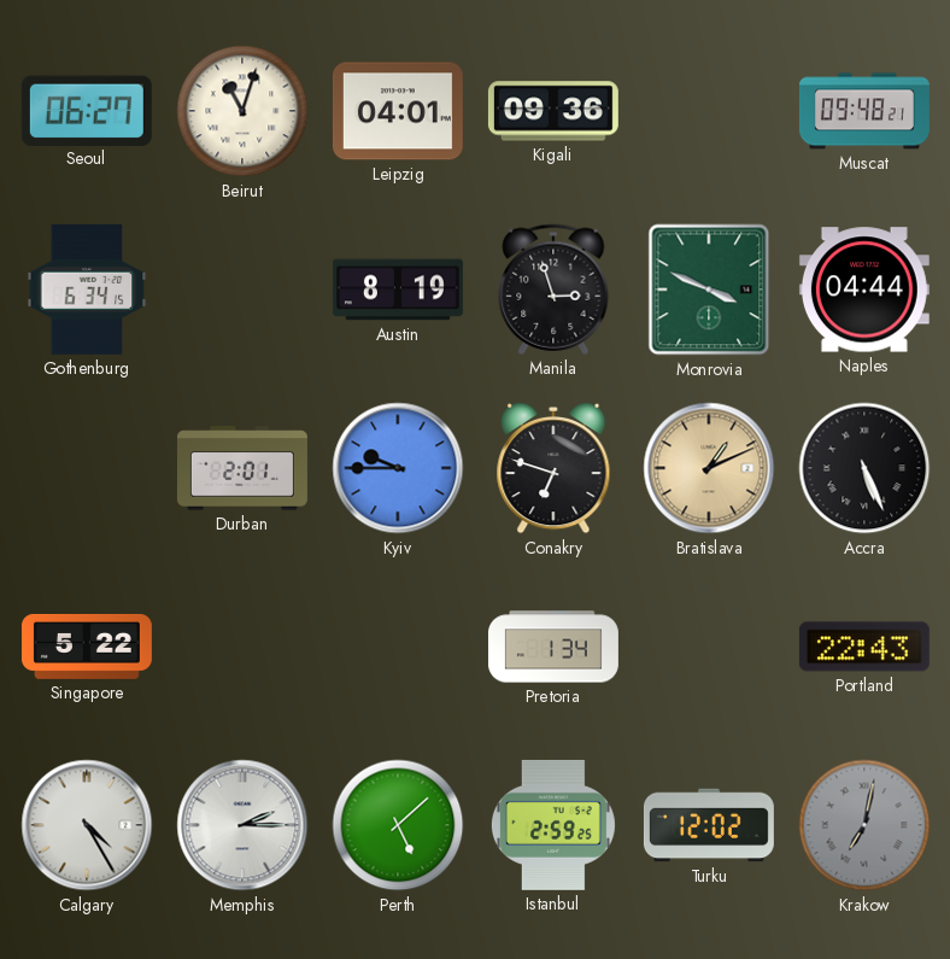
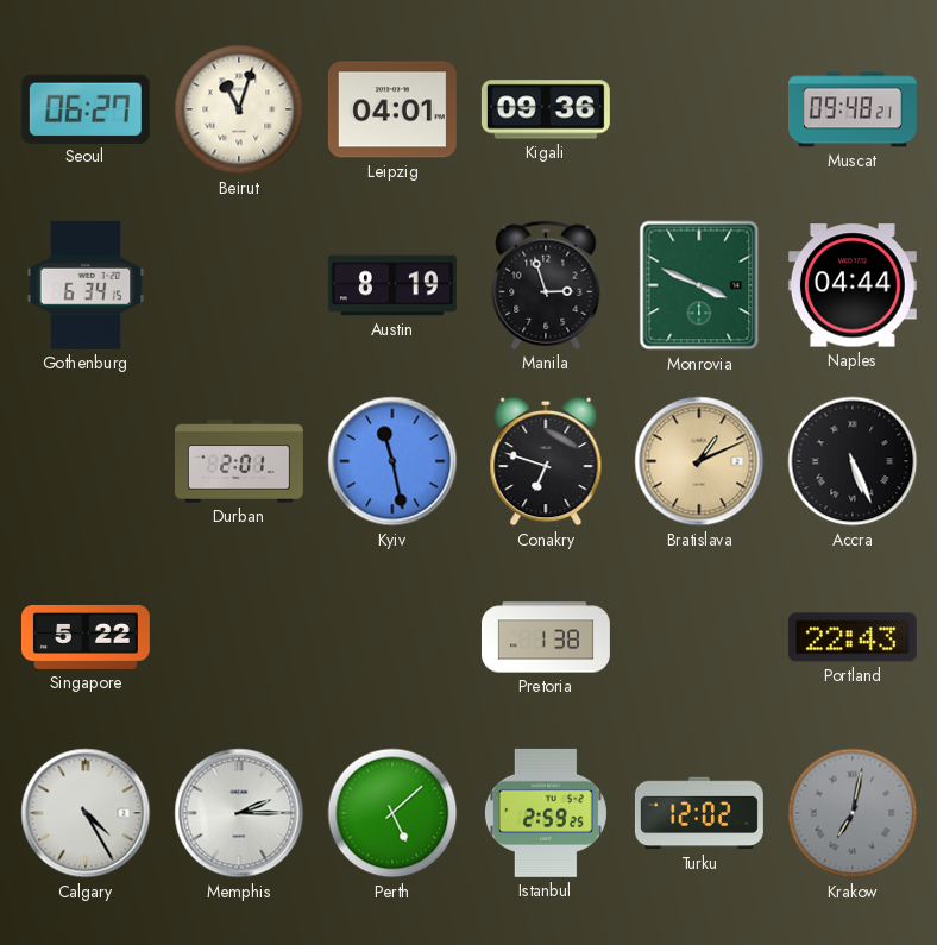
Kyiv: 9:45 -> 11:28
Pretoria: 1:34 -> 1:38
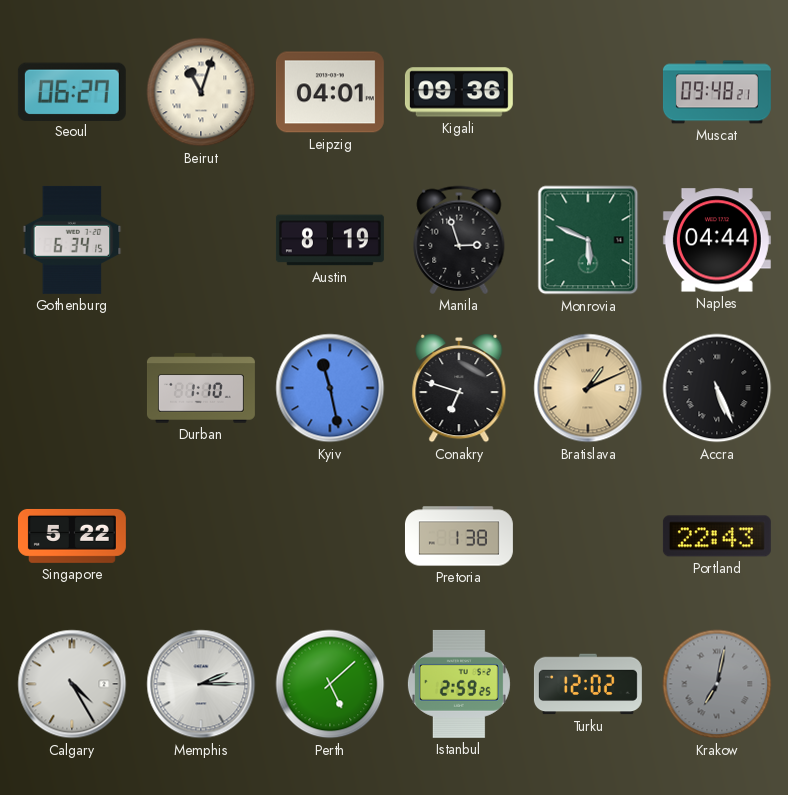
Monrovia: 3:49 -> 5:49
Durban: 2:01 -> 1:10
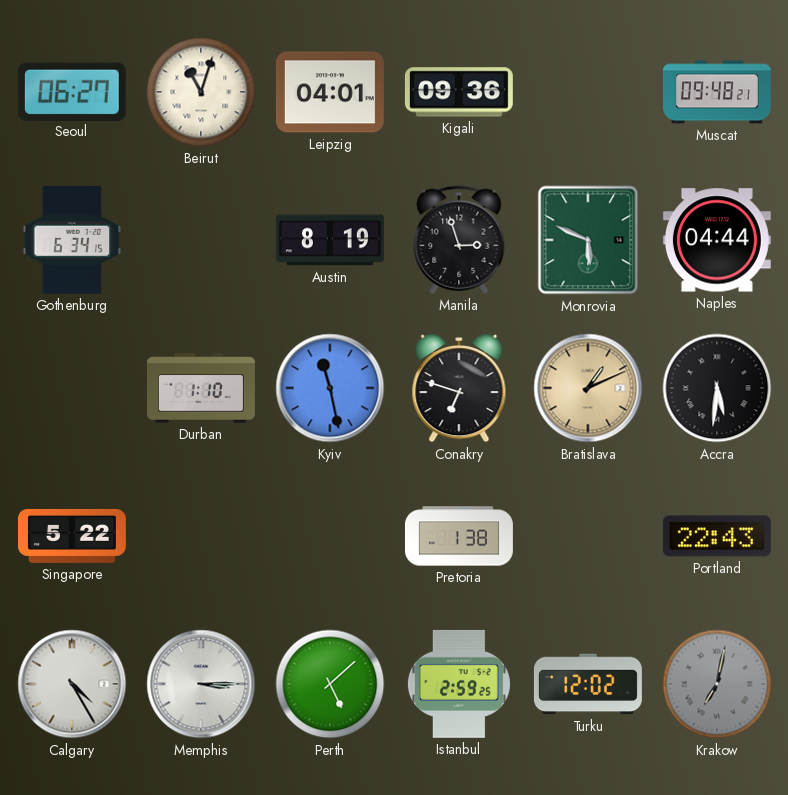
Accra: 5:26 -> 5:31
Memphis: 2:15 -> 3:15
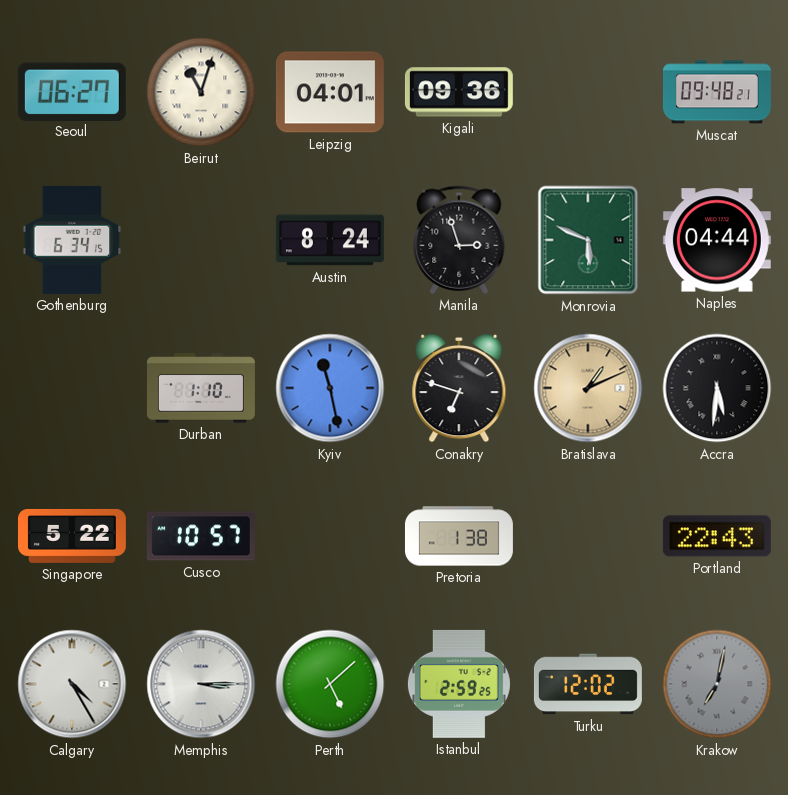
Austin: 8:19 -> 8:24
Cusco: none -> 10:57
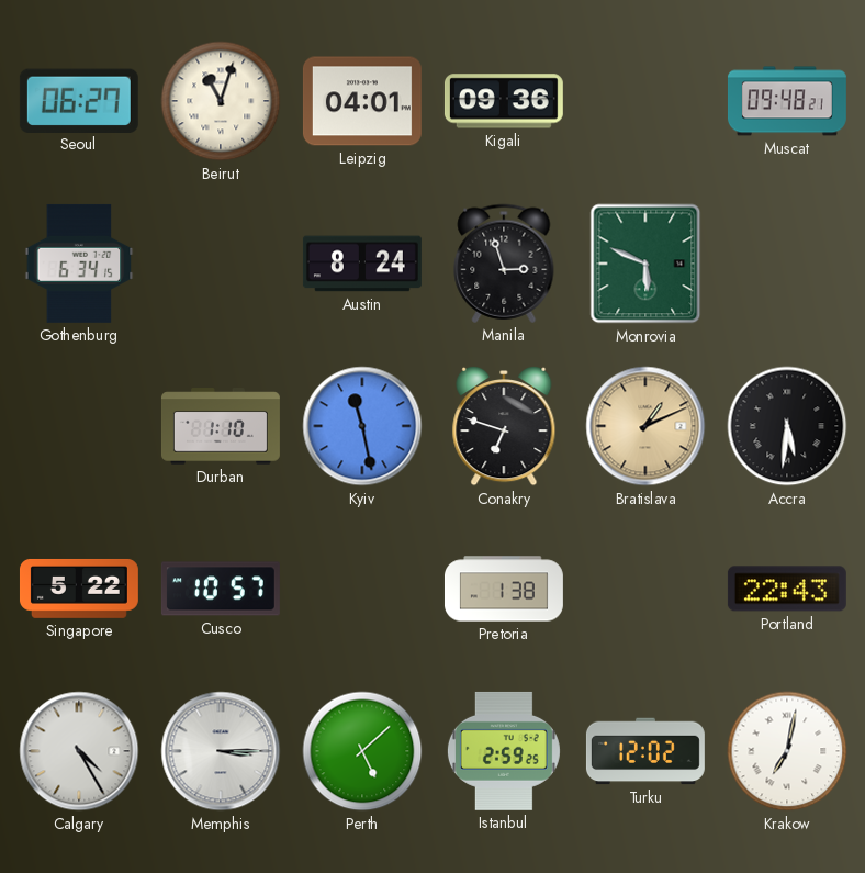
Naples: 04:44 -> none
Krakow dial: grey -> white
